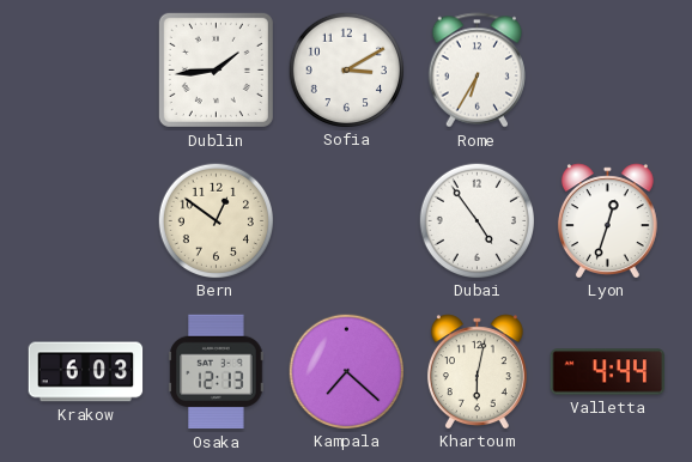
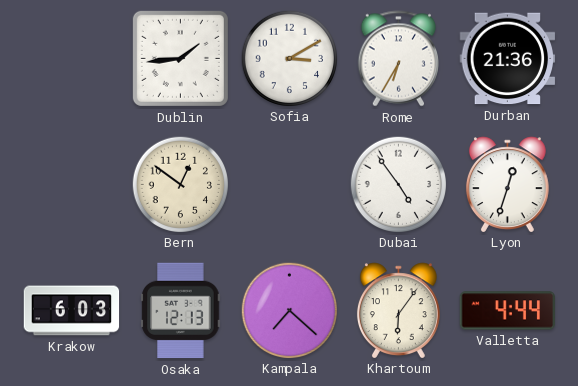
Durban: none -> 21:36
Khartoum: 6:02 -> 6:06
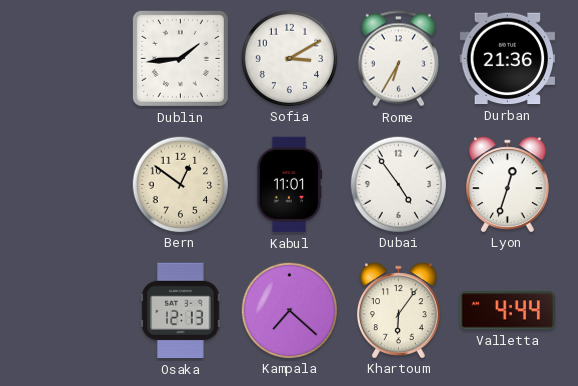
Kabul: none -> 11:01
Krakow: 6:03 -> none
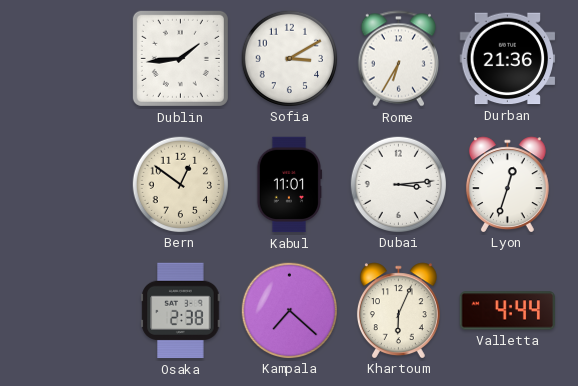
Dubai: 4:54 -> 3:14
Osaka: 12:13 -> 2:38
Khartoum: 6:06 -> 6:04
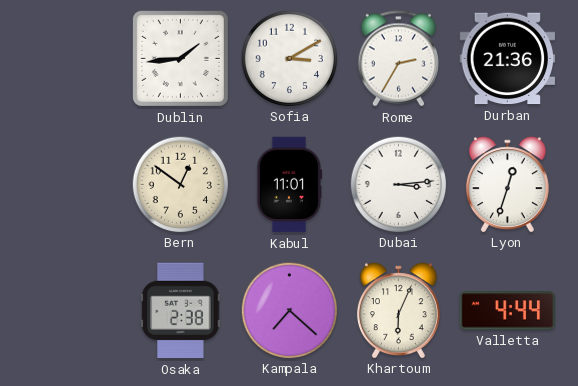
Rome: 6:35 -> 2:35
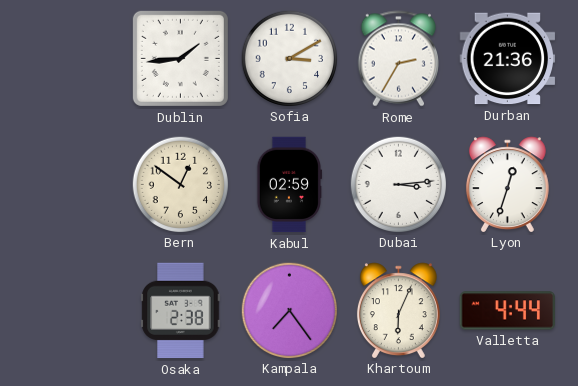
Kabul: 11:01 -> 02:59
Kampala: 7:22 -> 7:24
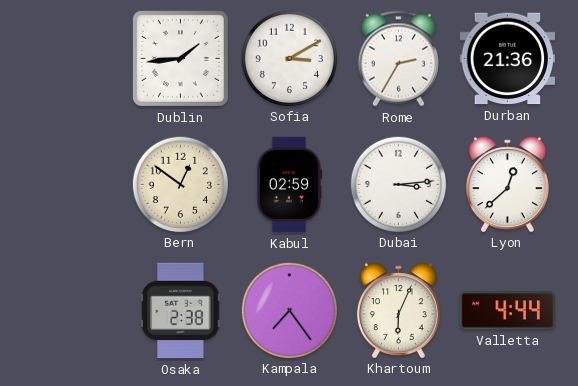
Lyon: 12:33 -> 12:38
